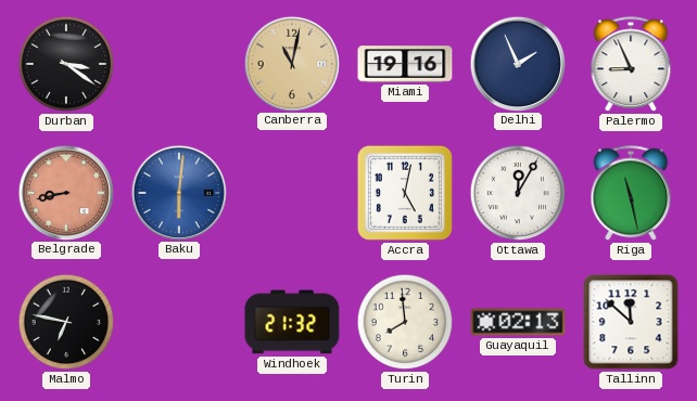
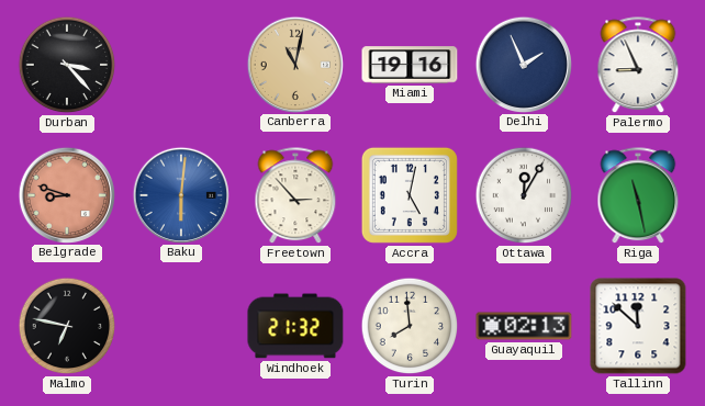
Durban: 3:21 -> 3:23
Belgrade: 8:43 -> 8:48
Freetown: none -> 2:53
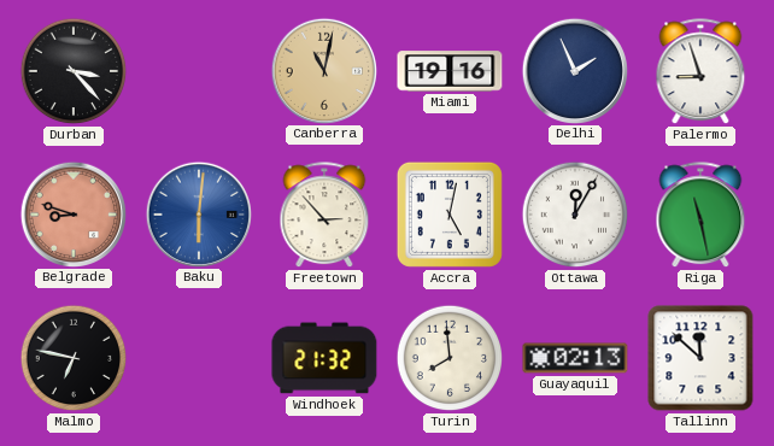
Palermo: 8:56 -> 8:57
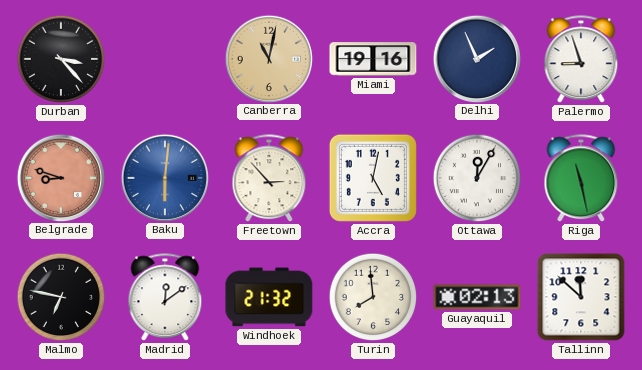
Madrid: none -> 12:09
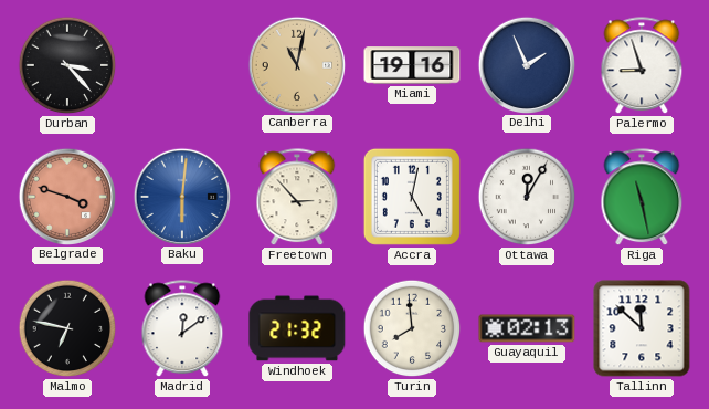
Belgrade: 8:48 -> 3:48
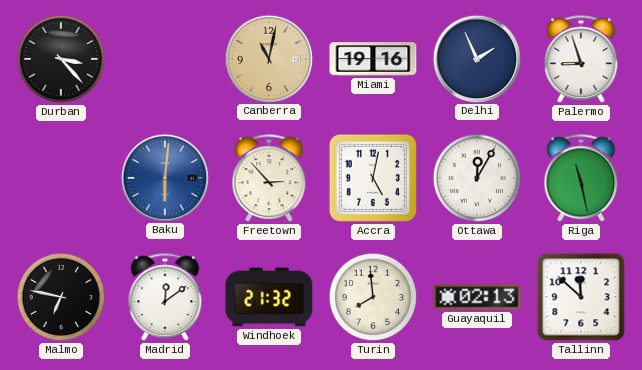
Belgrade: 3:48 -> none
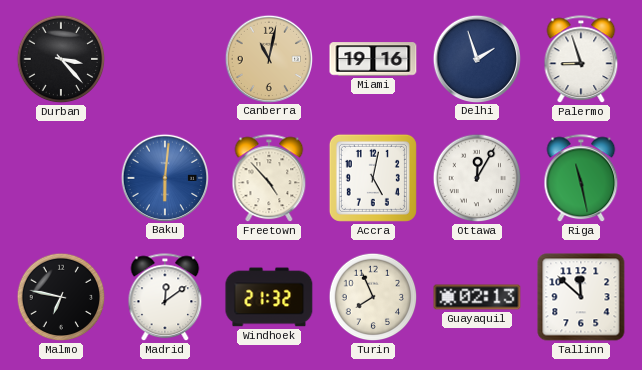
Delhi: 1:56 -> 1:57
Freetown: 2:53 -> 4:53
Turin: 7:59 -> 7:56
